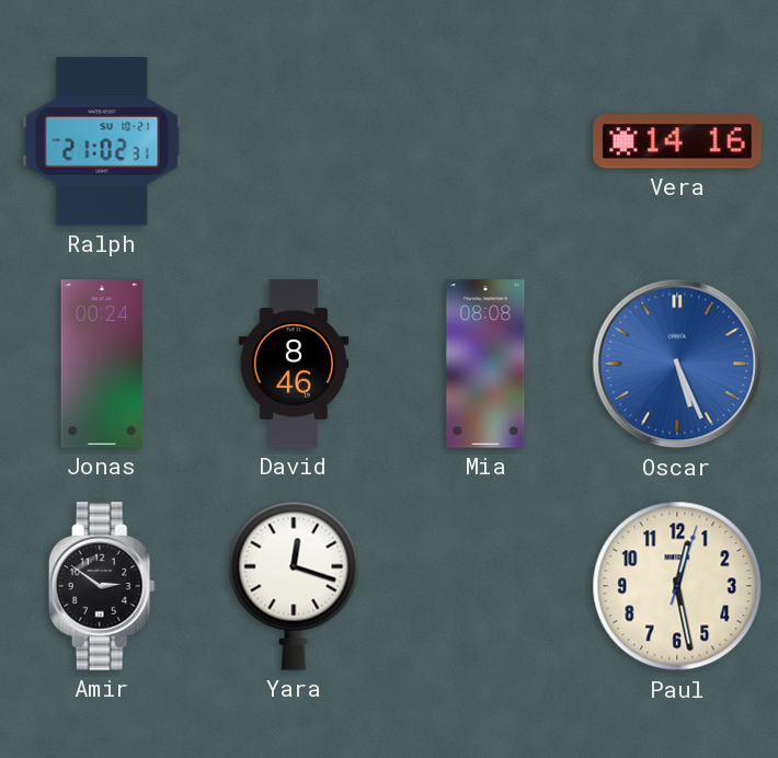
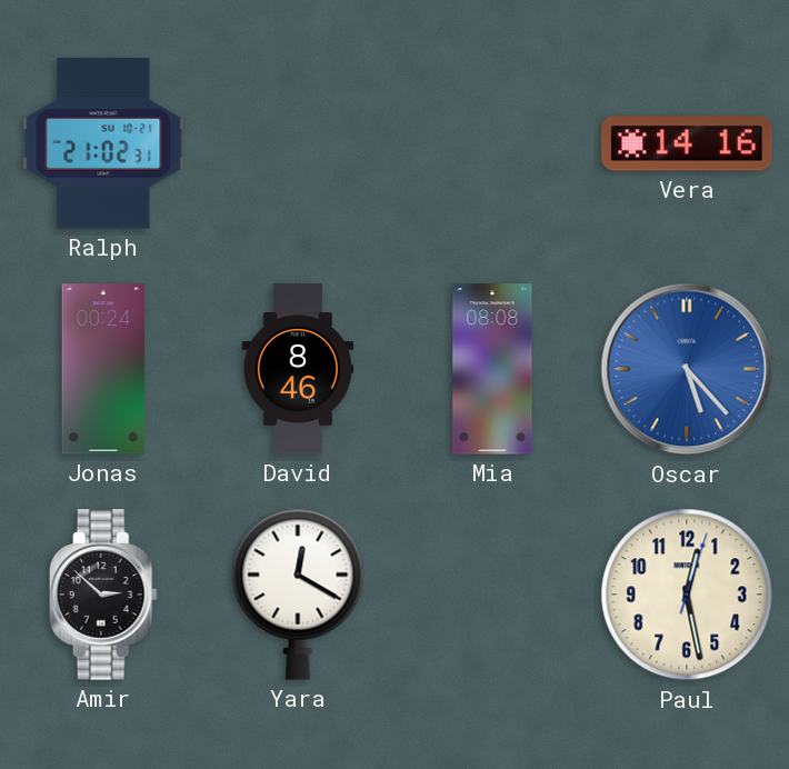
Oscar: 5:26 -> 5:23
Amir: 2:51 -> 2:52
Yara: 12:18 -> 12:20
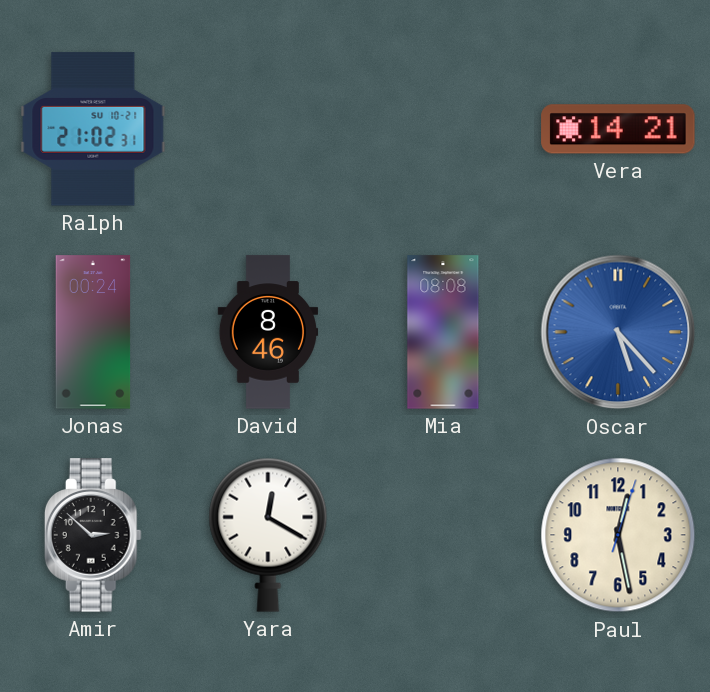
Vera: 14:16 -> 14:21
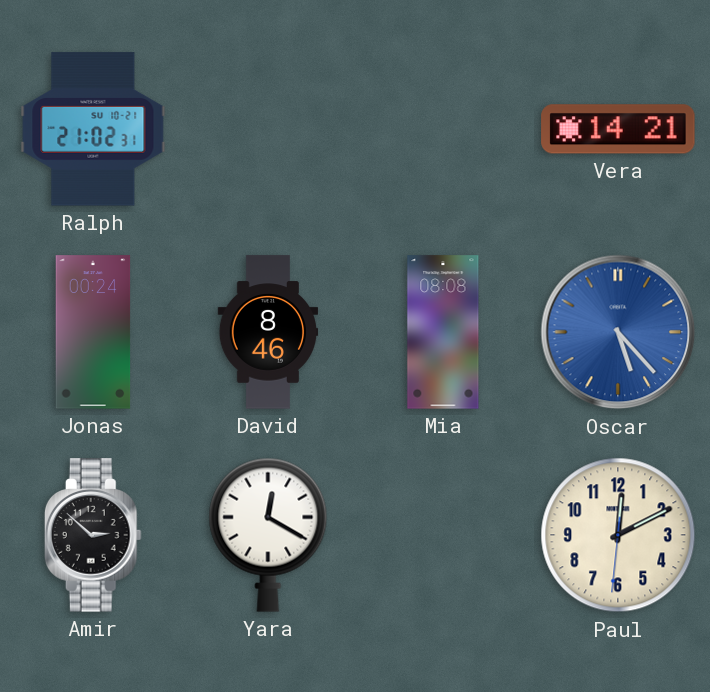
Paul: 12:28 -> 12:10
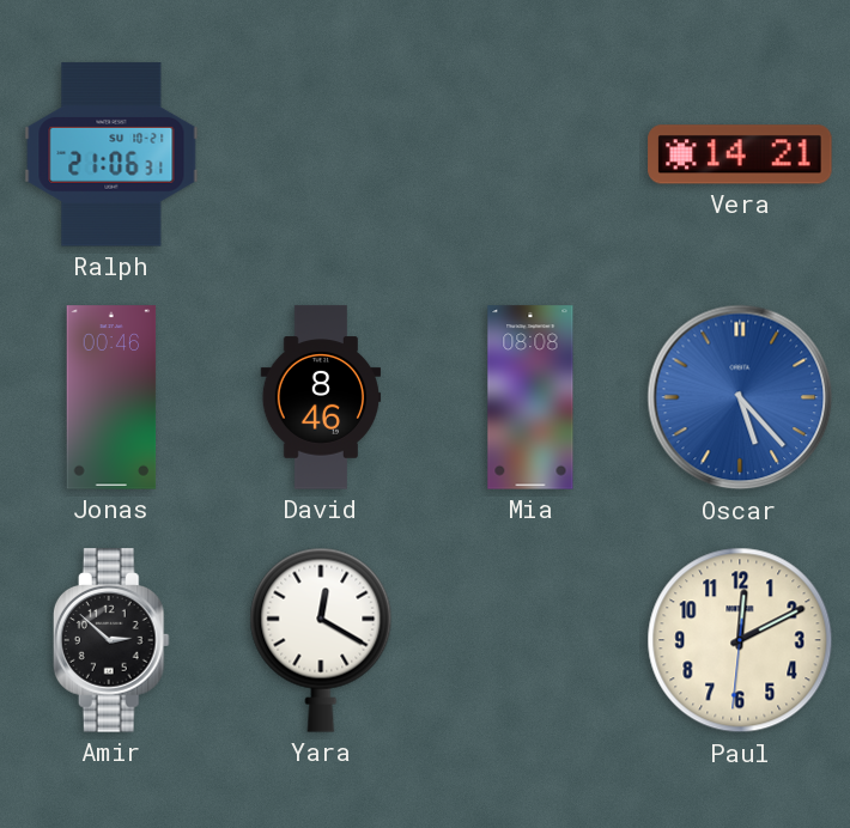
Ralph: 21:02 -> 21:06
Jonas: 00:24 -> 00:46
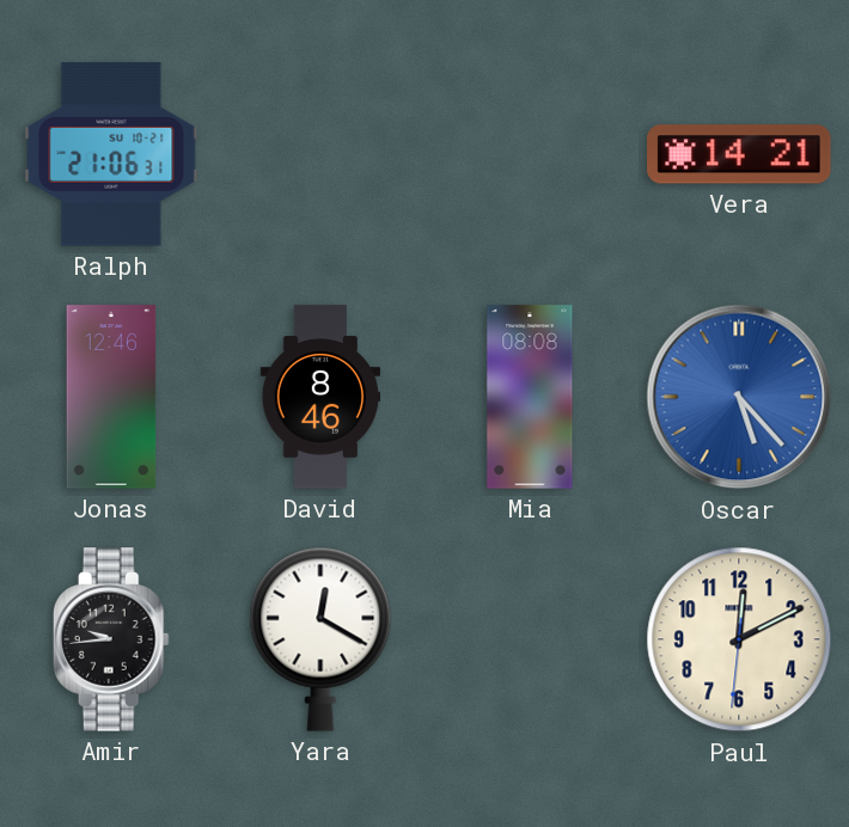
Jonas: 00:46 -> 12:46
Amir: 2:52 -> 9:44
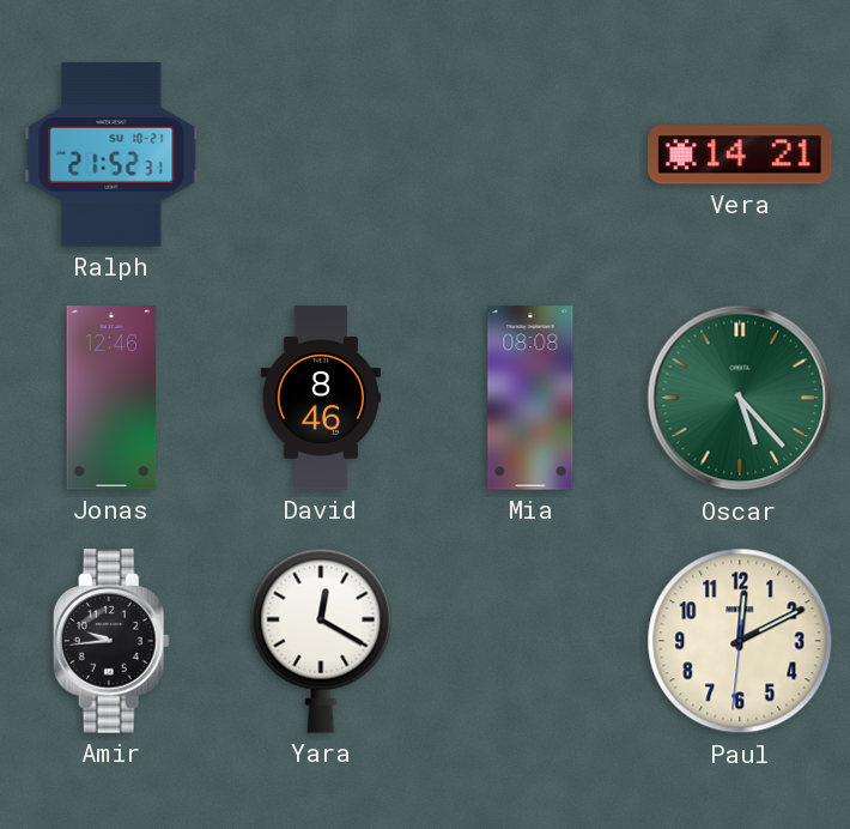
Ralph: 21:06 -> 21:52
Oscar dial: blue -> green
